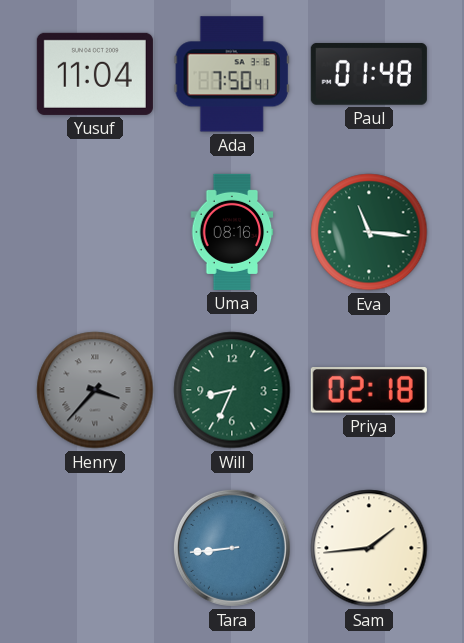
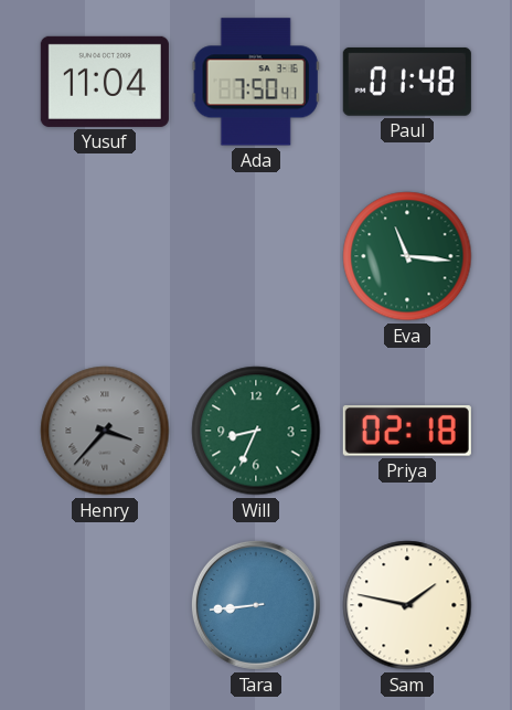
Uma: 08:16 -> none
Sam: 1:44 -> 1:47
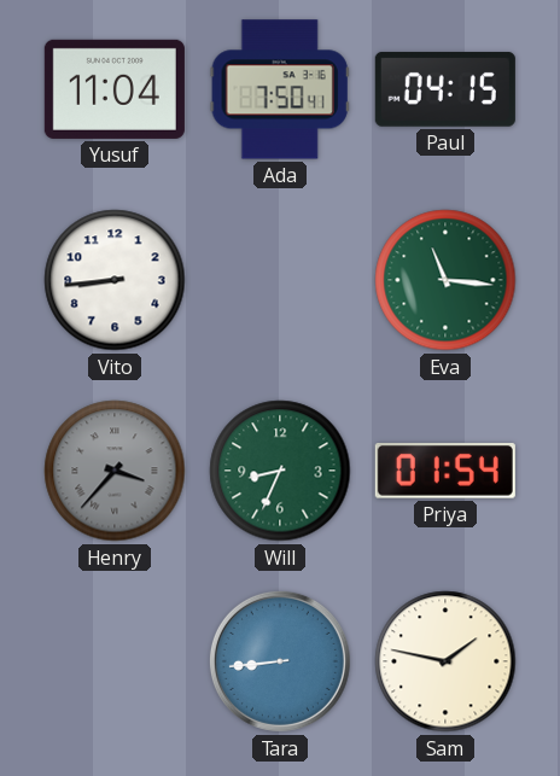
Paul: 01:48 -> 04:15
Vito: none -> 8:44
Priya: 02:18 -> 01:54
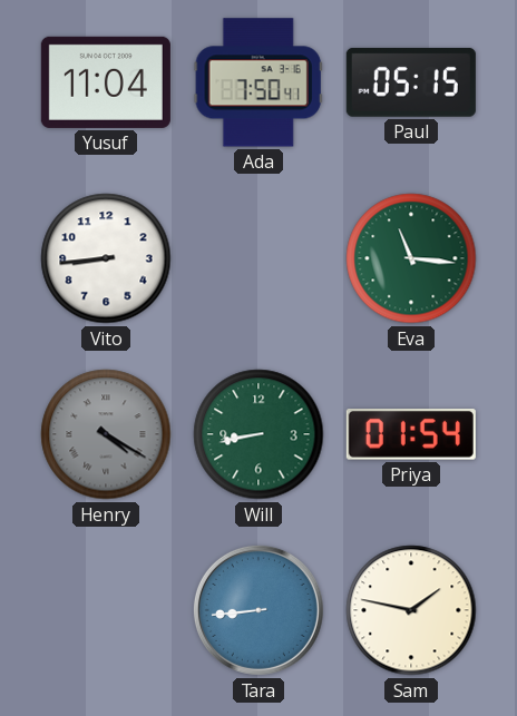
Paul: 04:15 -> 05:15
Henry: 3:37 -> 4:20
Will: 8:34 -> 8:43
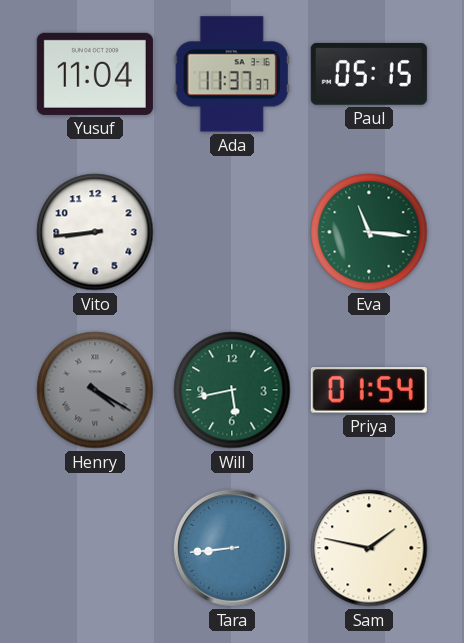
Ada: 7:50 -> 11:37
Will: 8:43 -> 5:43
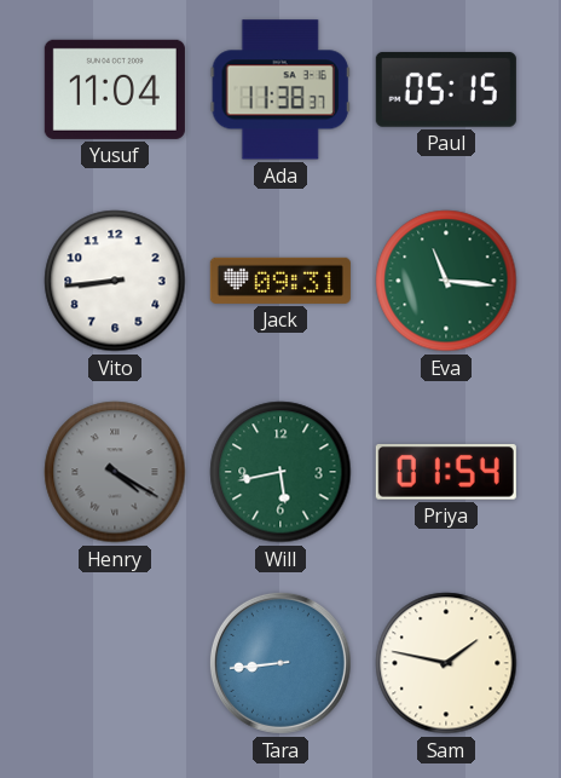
Ada: 11:37 -> 11:38
Jack: none -> 09:31
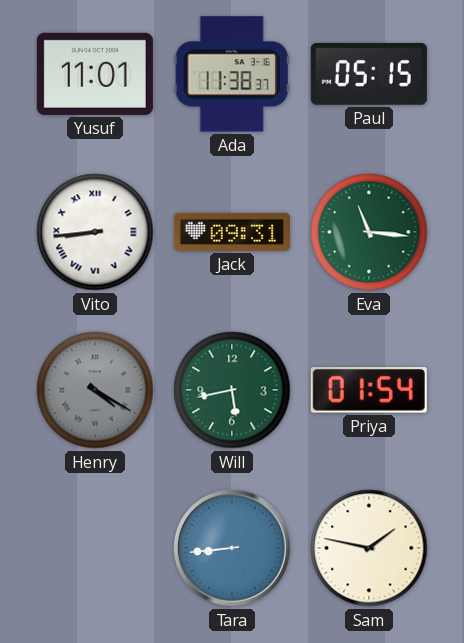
Yusuf: 11:04 -> 11:01
Vito numerals: Arabic -> Roman
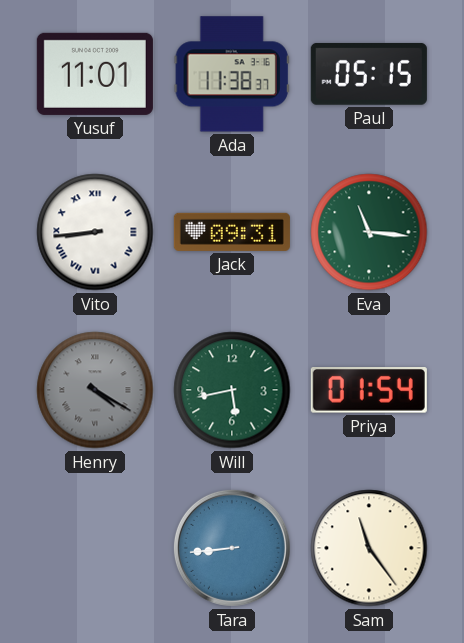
Sam: 1:47 -> 11:24
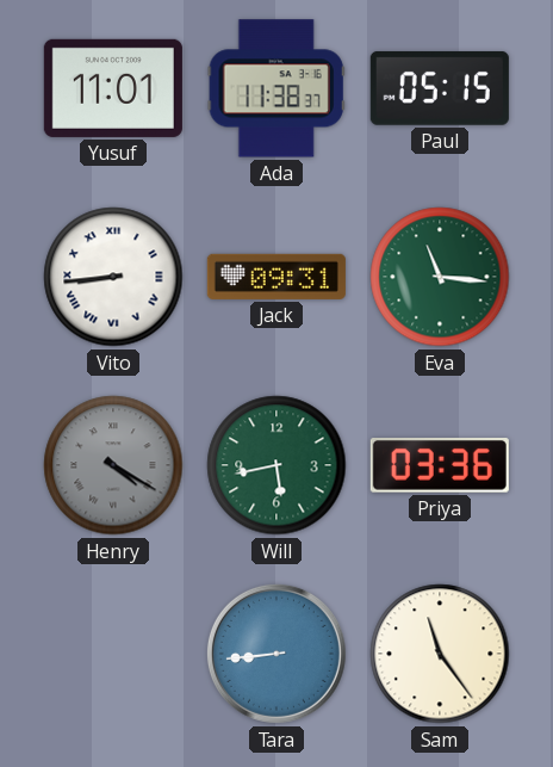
Priya: 01:54 -> 03:36
